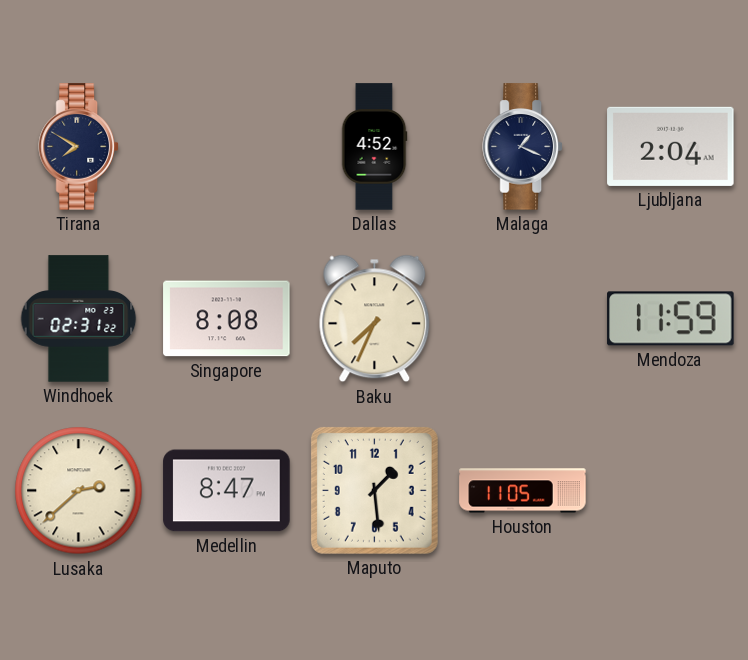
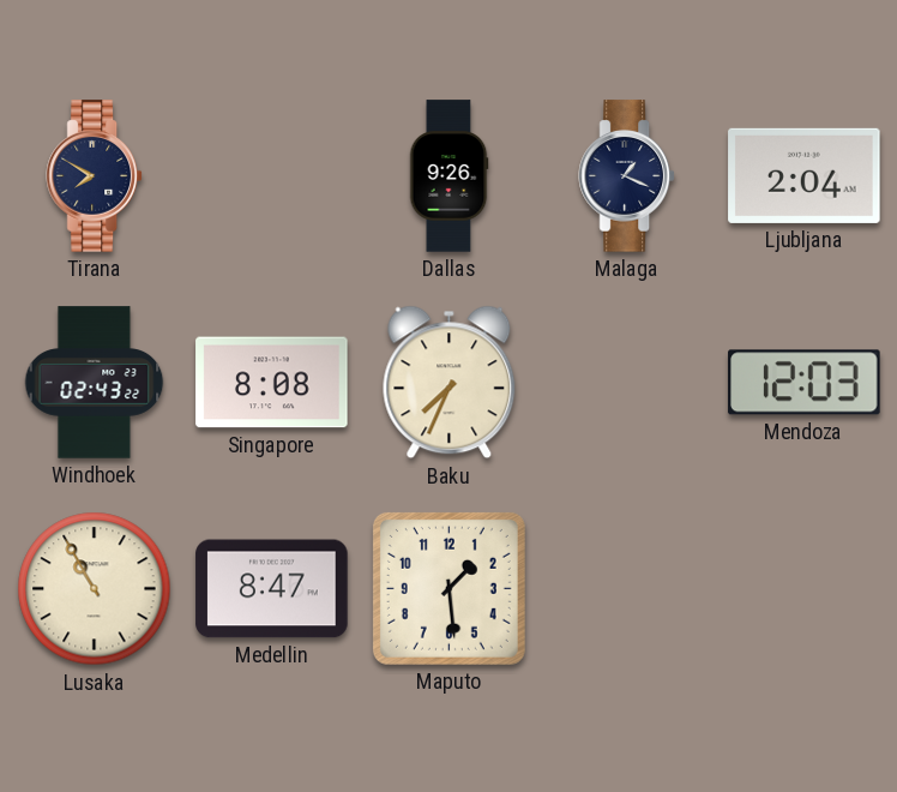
Dallas: 4:52 -> 9:26
Windhoek: 02:31 -> 02:43
Mendoza: 11:59 -> 12:03
Lusaka: 2:38 -> 10:55
Houston: 11:05 -> none
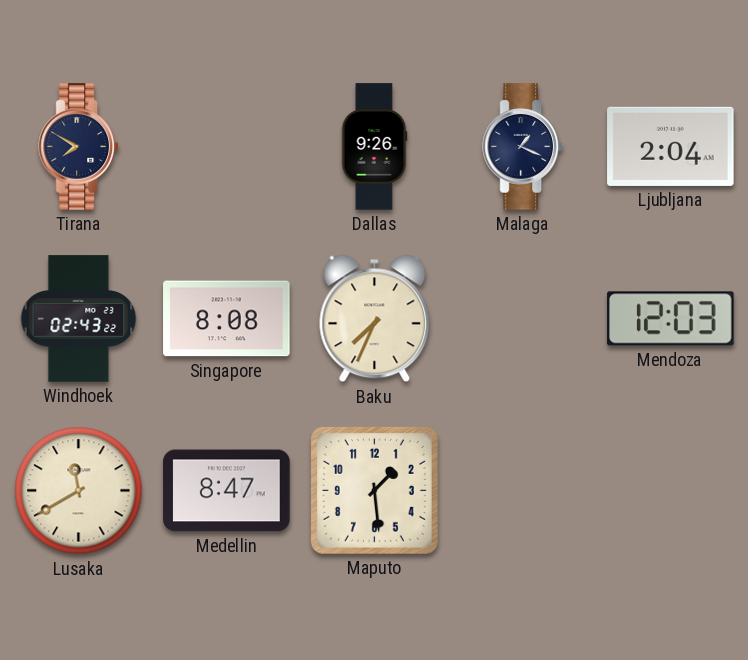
Lusaka: 10:55 -> 11:40
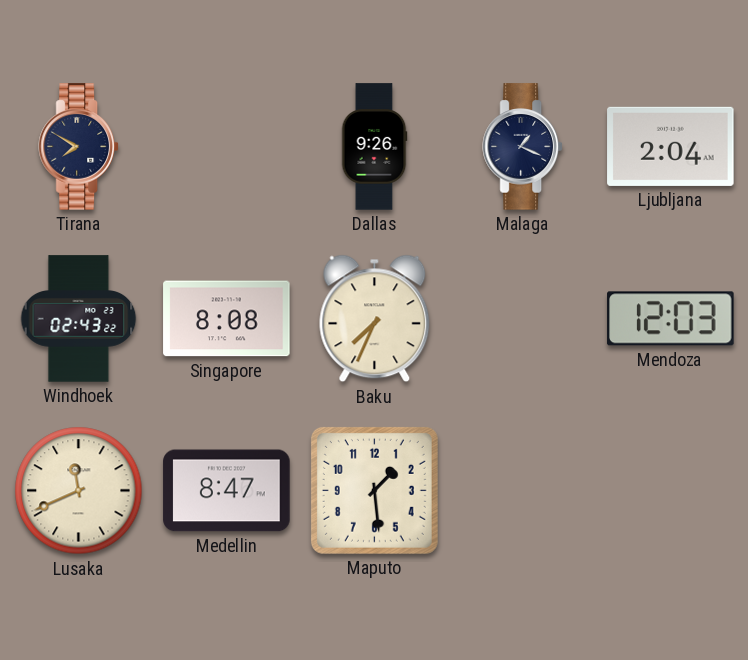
Lusaka: 11:40 -> 11:41
